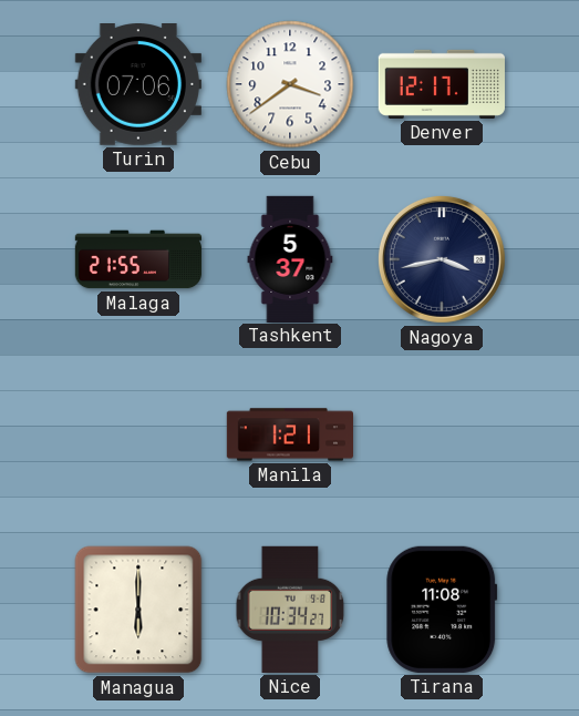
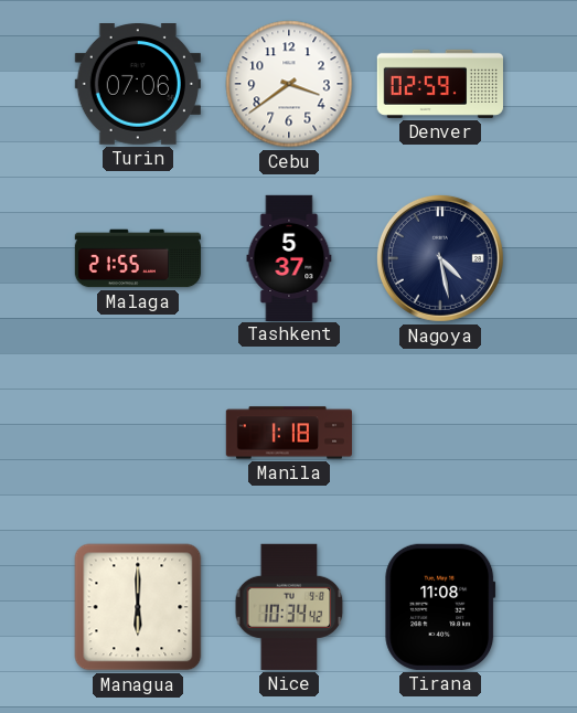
Denver: 12:17 -> 02:59
Nagoya: 3:43 -> 4:28
Manila: 1:21 -> 1:18
Nice: 10:34:27 -> 10:34:42
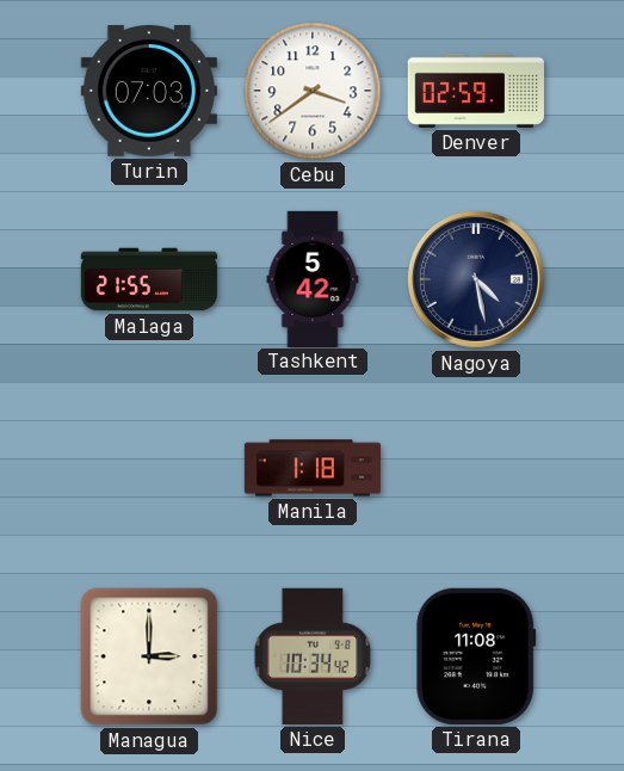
Turin: 07:06 -> 07:03
Tashkent: 5:37 -> 5:42
Managua: 6:00 -> 3:00
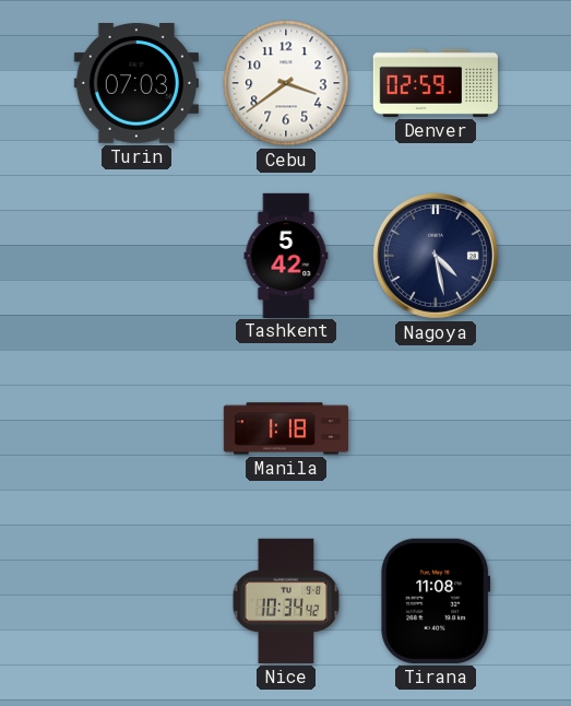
Malaga: 21:55 -> none
Managua: 3:00 -> none
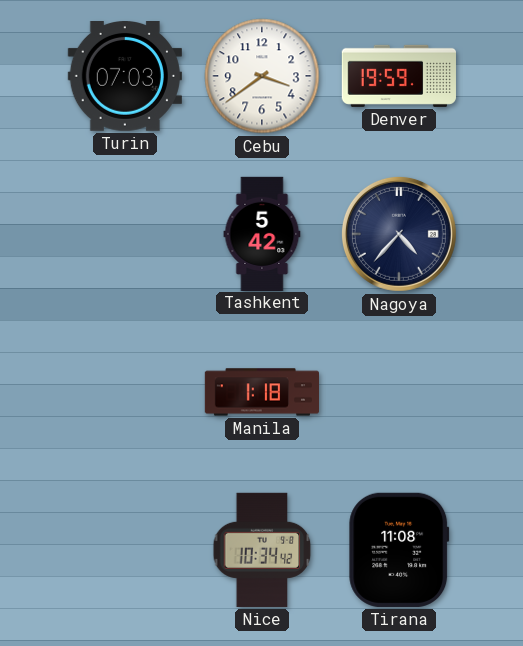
Denver: 02:59 -> 19:59
Nagoya: 4:28 -> 4:37
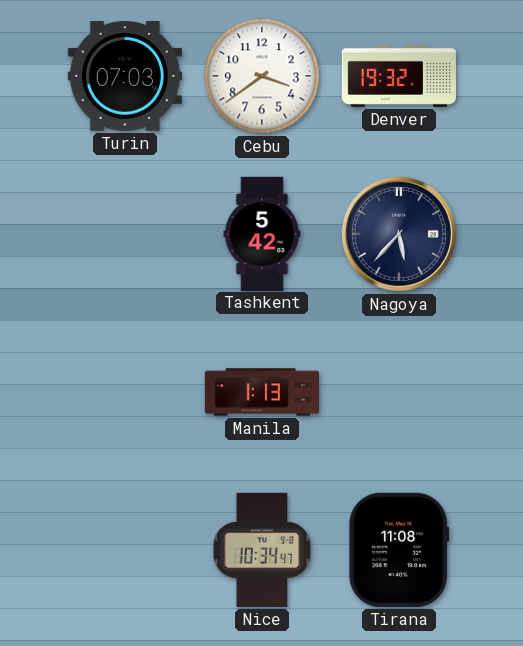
Denver: 19:59 -> 19:32
Nagoya: 4:37 -> 5:37
Manila: 1:18 -> 1:13
Nice: 10:34:42 -> 10:34:47
